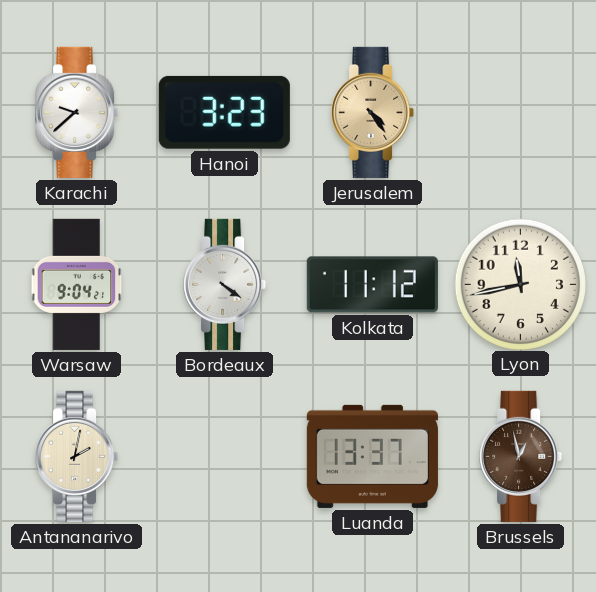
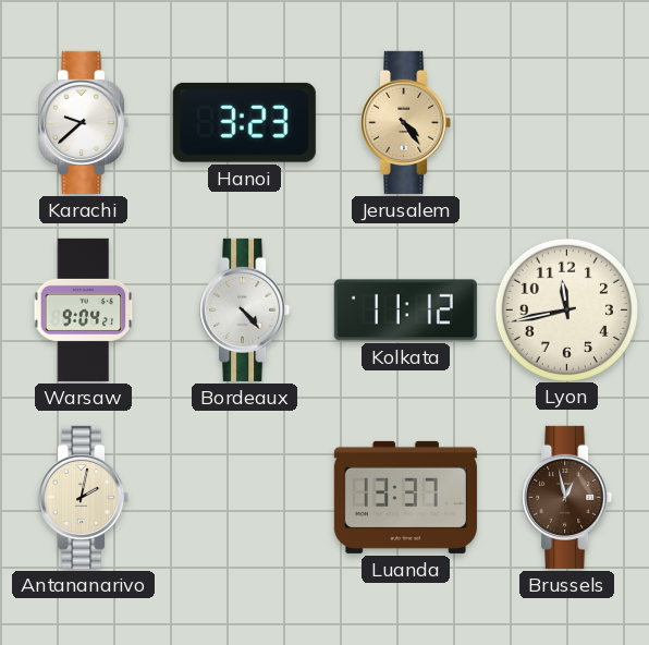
Bordeaux: 4:21 -> 4:23
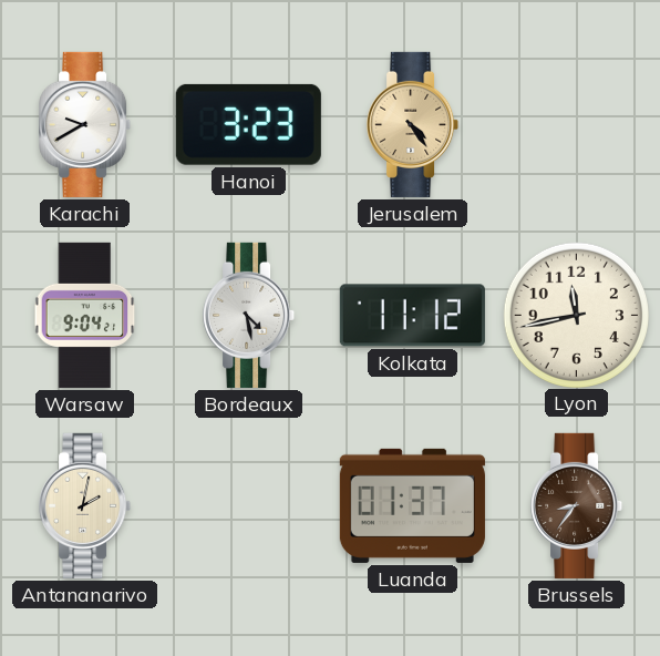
Karachi: 9:38 -> 9:40
Bordeaux: 4:23 -> 4:28
Luanda: 13:37 -> 01:37
Brussels: 12:58 -> 8:36
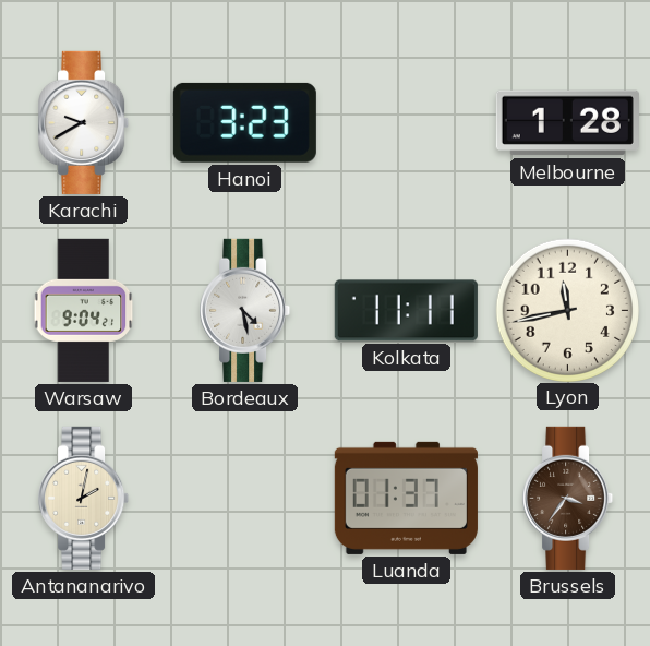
Jerusalem: 4:24 -> none
Melbourne: none -> 1:28
Kolkata: 11:12 -> 11:11
Brussels: 8:36 -> 3:36
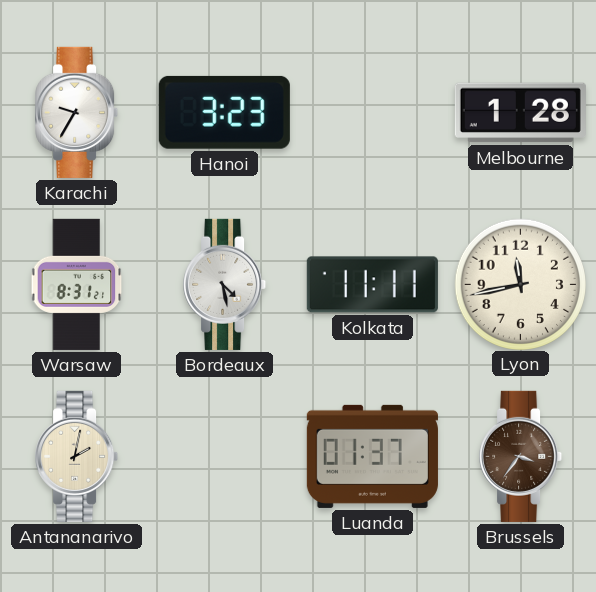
Karachi: 9:40 -> 9:35
Warsaw: 9:04 -> 8:31
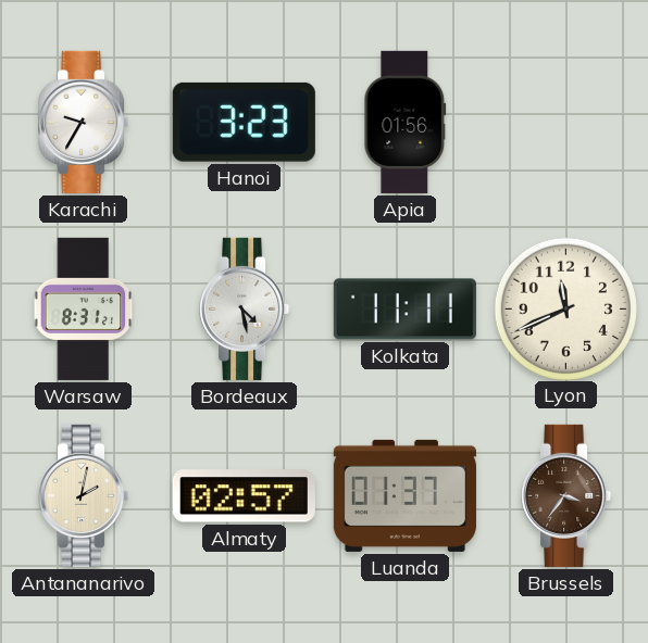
Apia: none -> 01:56
Melbourne: 1:28 -> none
Lyon: 11:43 -> 11:41
Almaty: none -> 02:57
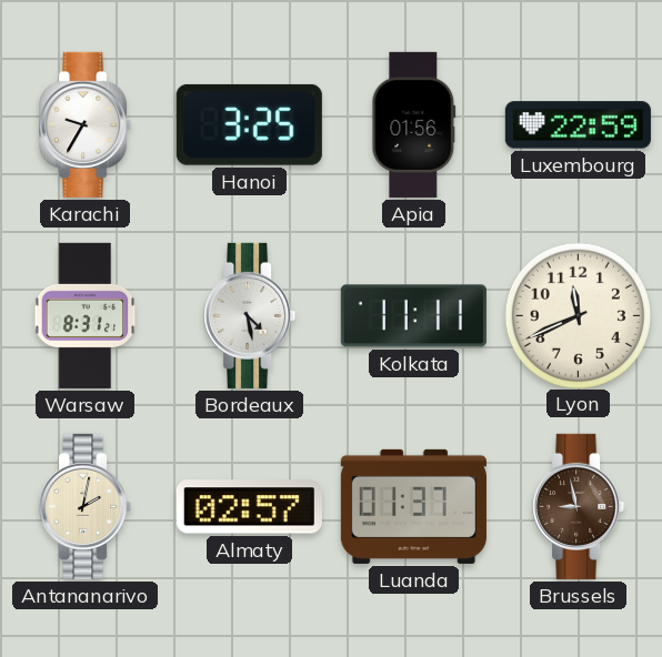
Hanoi: 3:23 -> 3:25
Luxembourg: none -> 22:59
Brussels: 3:36 -> 8:58
